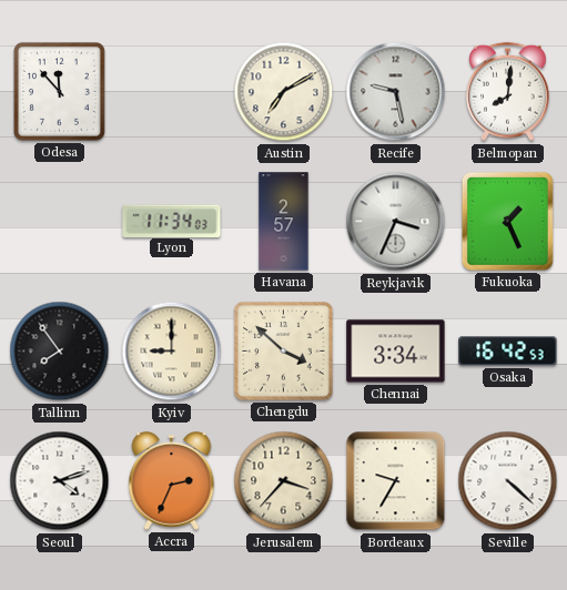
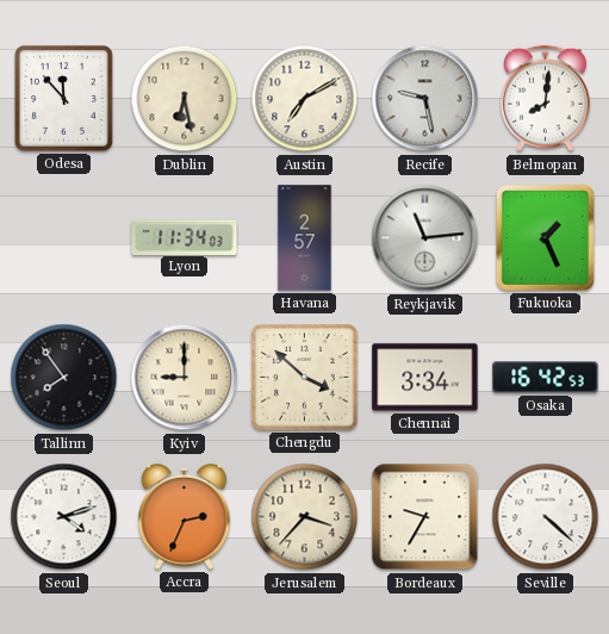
Dublin: none -> 6:28
Reykjavik: 3:34 -> 11:14
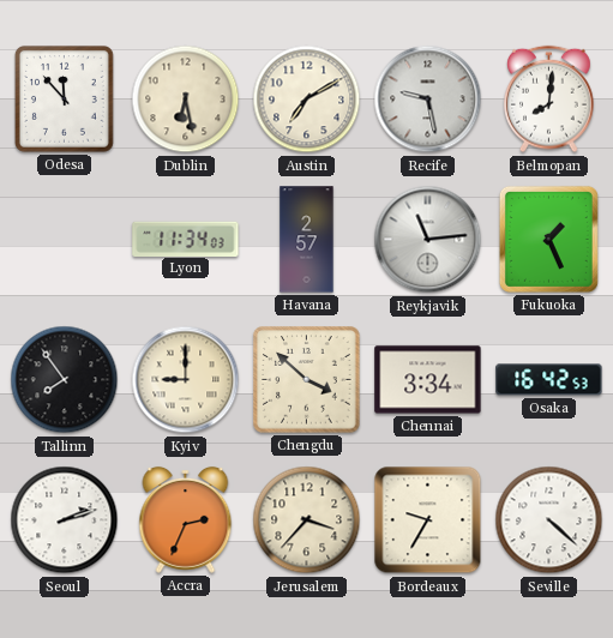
Seoul: 4:12 -> 2:12
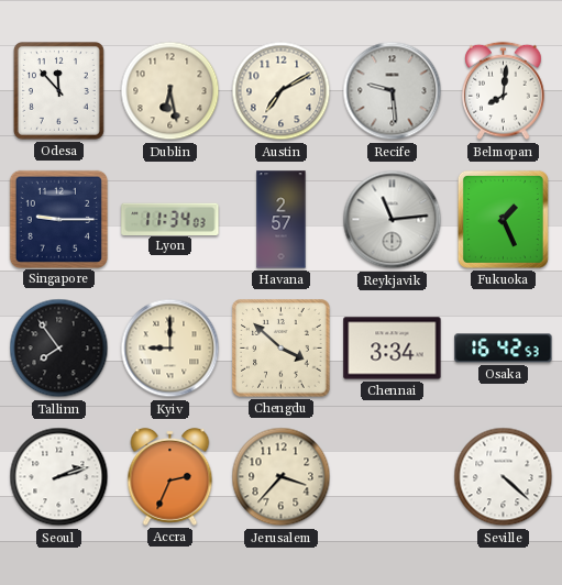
Recife: 9:28 -> 9:29
Singapore: none -> 9:15
Bordeaux: 9:35 -> none
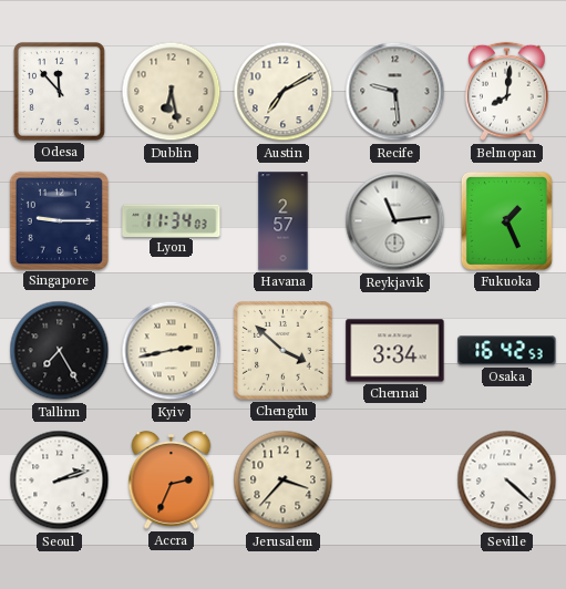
Tallinn: 7:54 -> 7:25
Kyiv: 9:00 -> 2:43
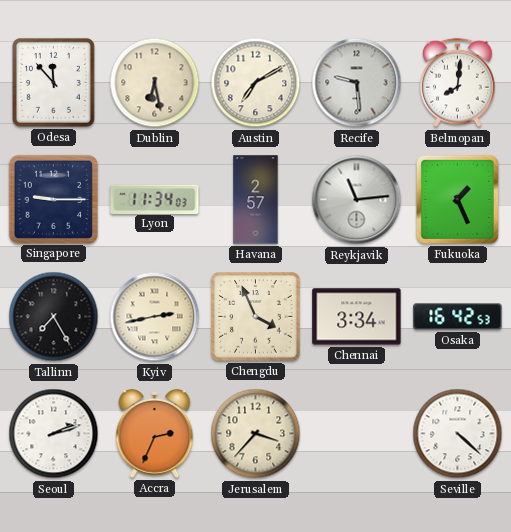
Chengdu: 3:52 -> 3:56
